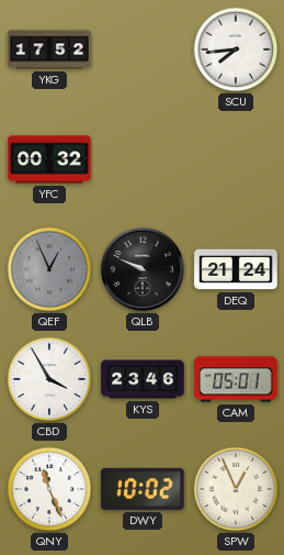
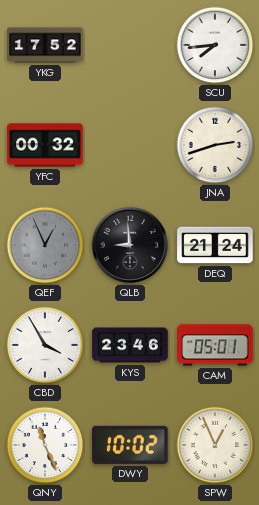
JNA: none -> 2:42
QLB: 9:49 -> 8:59
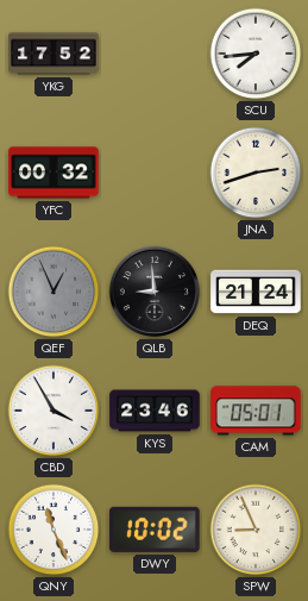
SPW: 12:56 -> 8:56
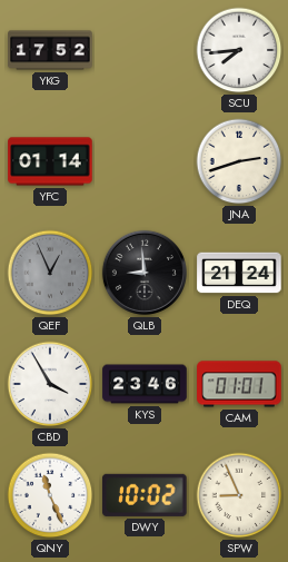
YFC: 00:32 -> 01:14
CAM: 05:01 -> 01:01
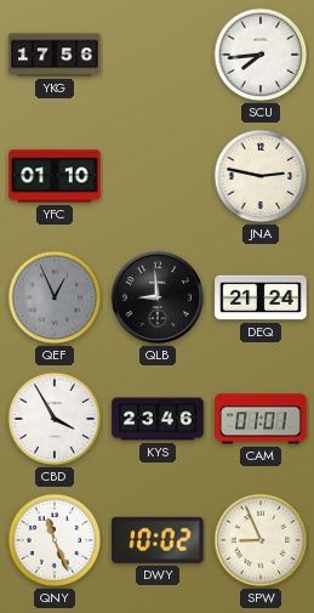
YKG: 17:52 -> 17:56
YFC: 01:14 -> 01:10
JNA: 2:42 -> 2:47
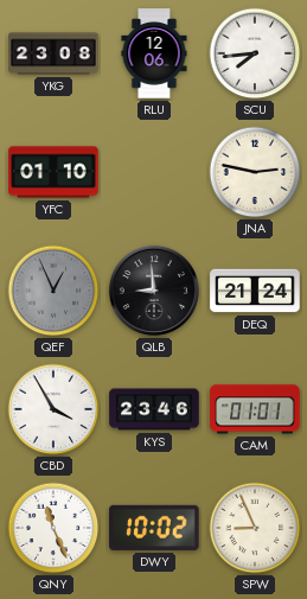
YKG: 17:56 -> 23:08
RLU: none -> 12:06
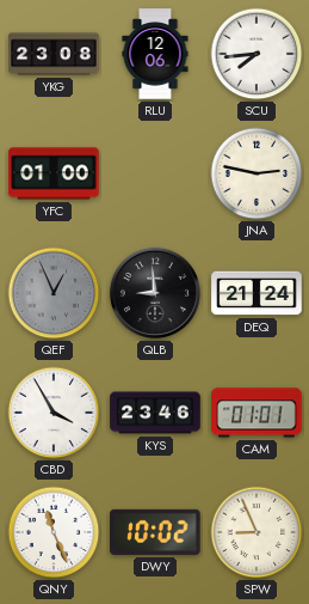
YFC: 01:10 -> 01:00
